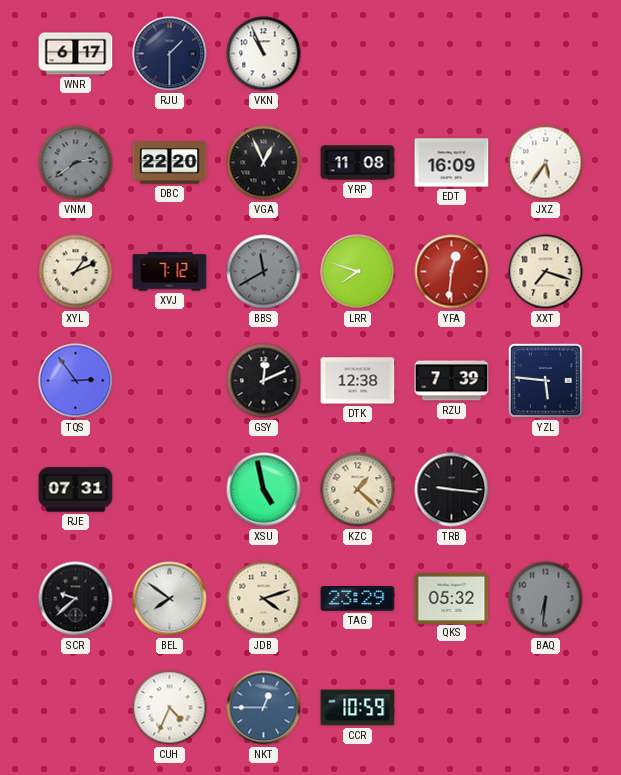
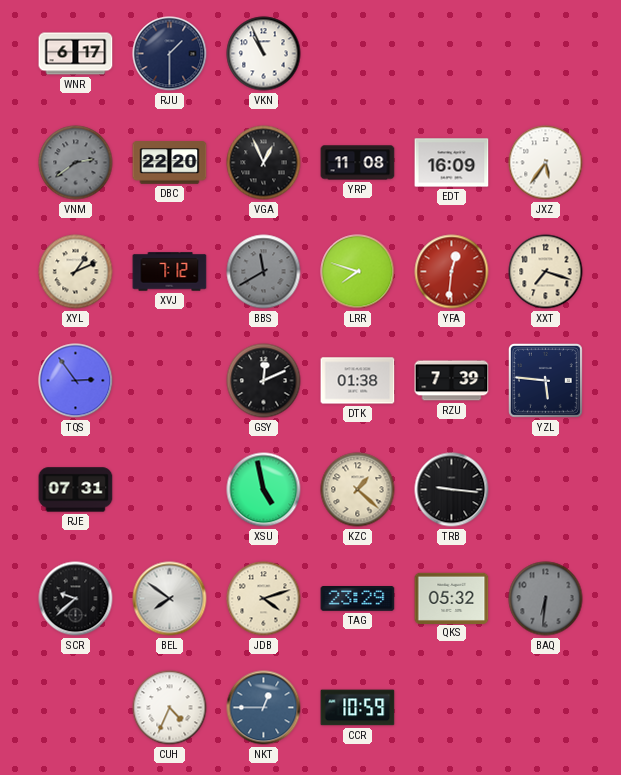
DTK: 12:38 -> 01:38
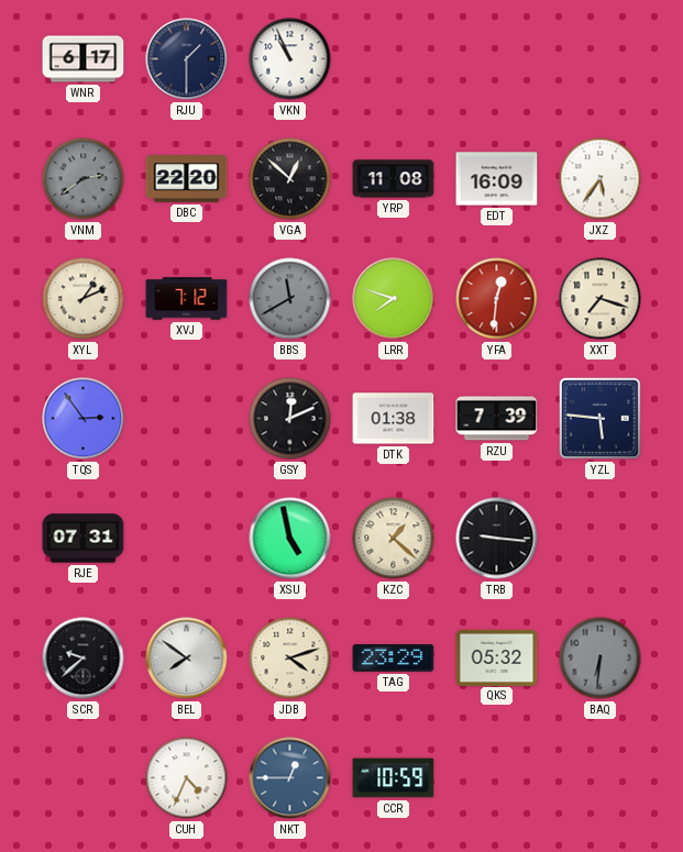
VGA: 12:56 -> 12:52
